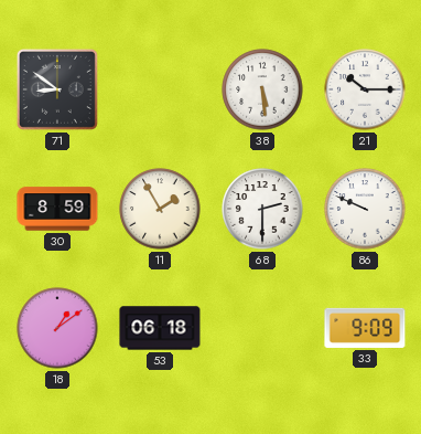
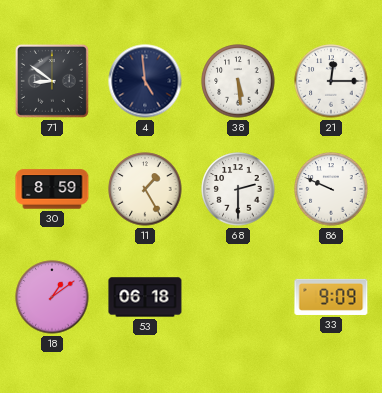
4: none -> 4:59
21: 10:15 -> 12:15
11: 1:55 -> 1:25
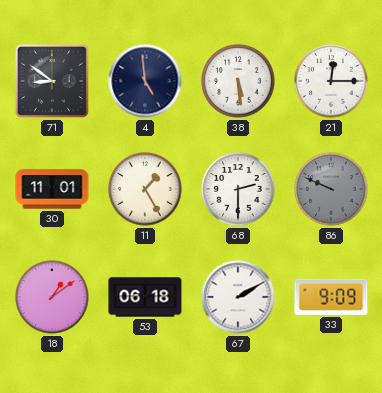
30: 8:59 -> 11:01
86 dial: white -> grey
67: none -> 2:10
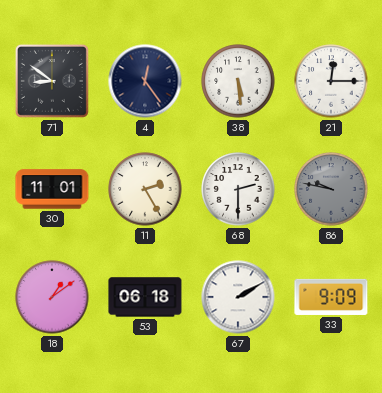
4: 4:59 -> 12:24
11: 1:25 -> 2:25
86: 9:49 -> 9:47
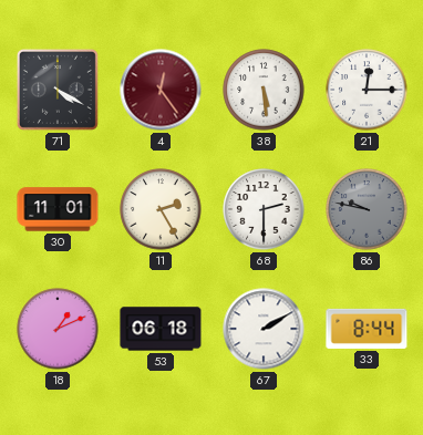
71: 8:51 -> 4:20
4 dial: navy -> burgundy
18: 1:09 -> 1:11
33: 9:09 -> 8:44
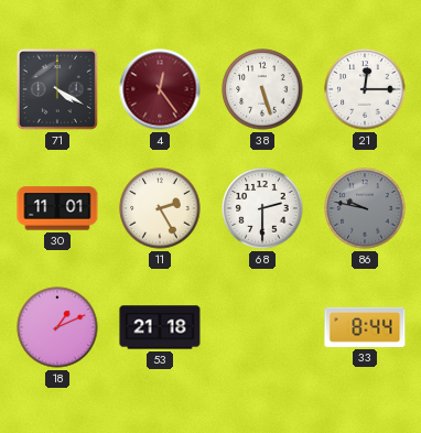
38: 5:29 -> 5:27
53: 06:18 -> 21:18
67: 2:10 -> none
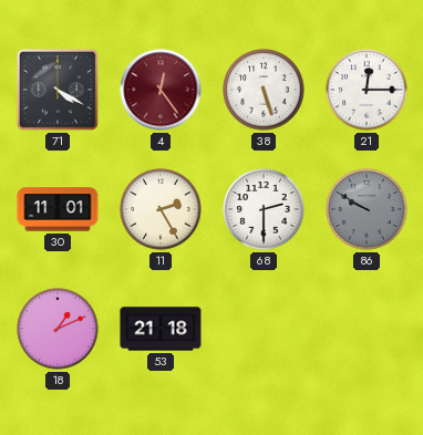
86: 9:47 -> 9:50
33: 8:44 -> none
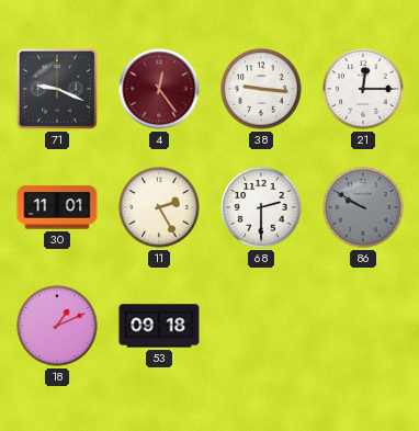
71: 4:20 -> 9:19
38: 5:27 -> 9:16
53: 21:18 -> 09:18
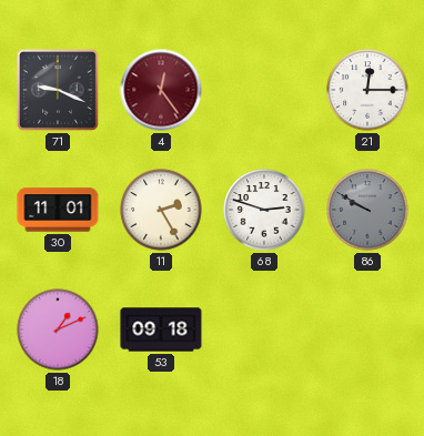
38: 9:16 -> none
68: 2:30 -> 2:48
